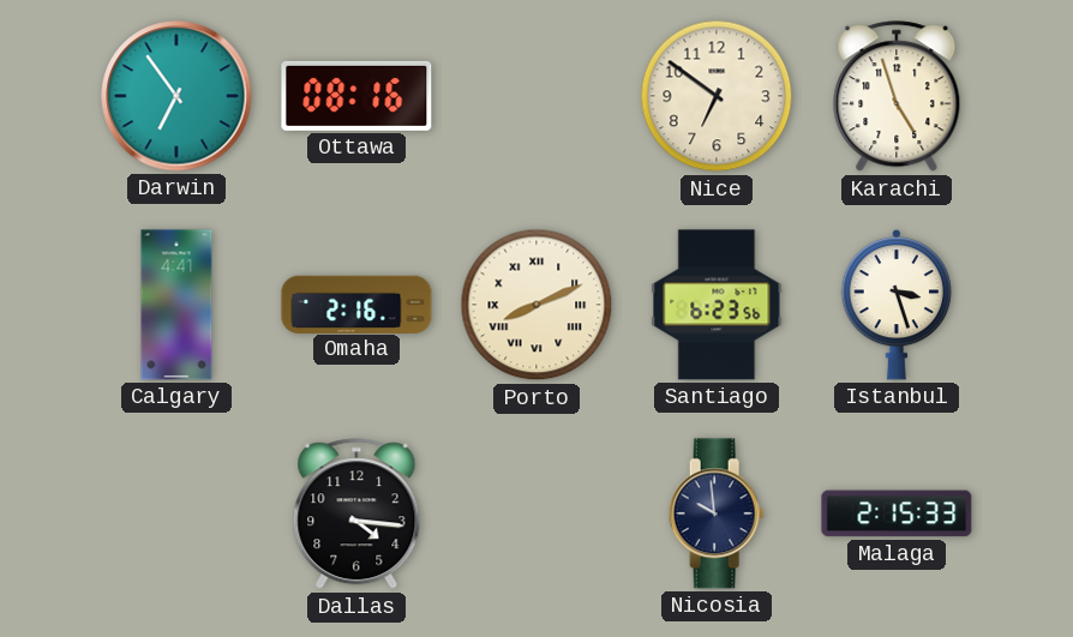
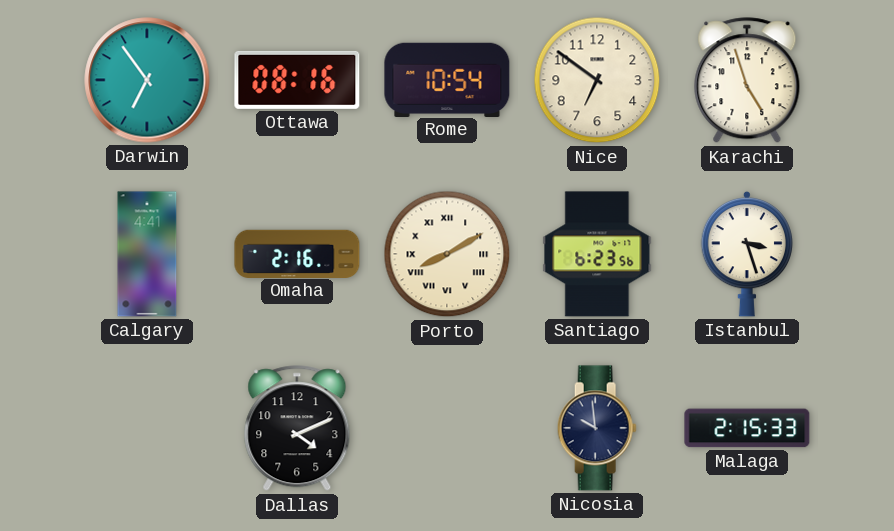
Rome: none -> 10:54
Porto: 8:11 -> 8:10
Dallas: 4:16 -> 4:11
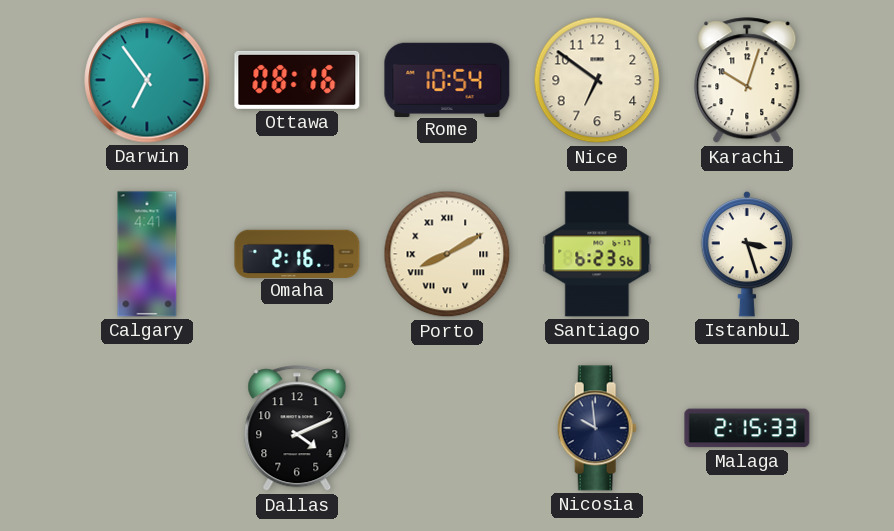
Karachi: 4:57 -> 10:03
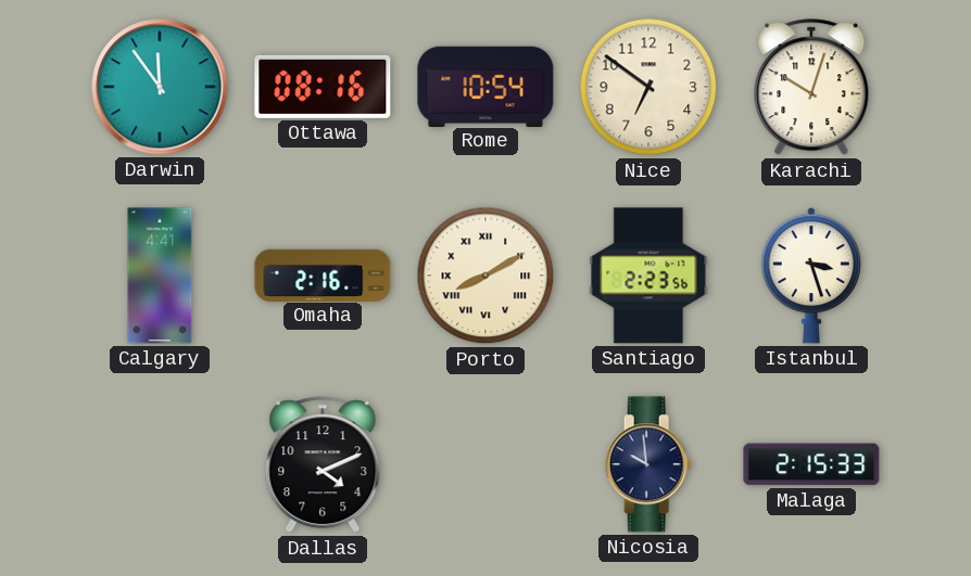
Darwin: 6:54 -> 11:54
Santiago: 6:23 -> 2:23
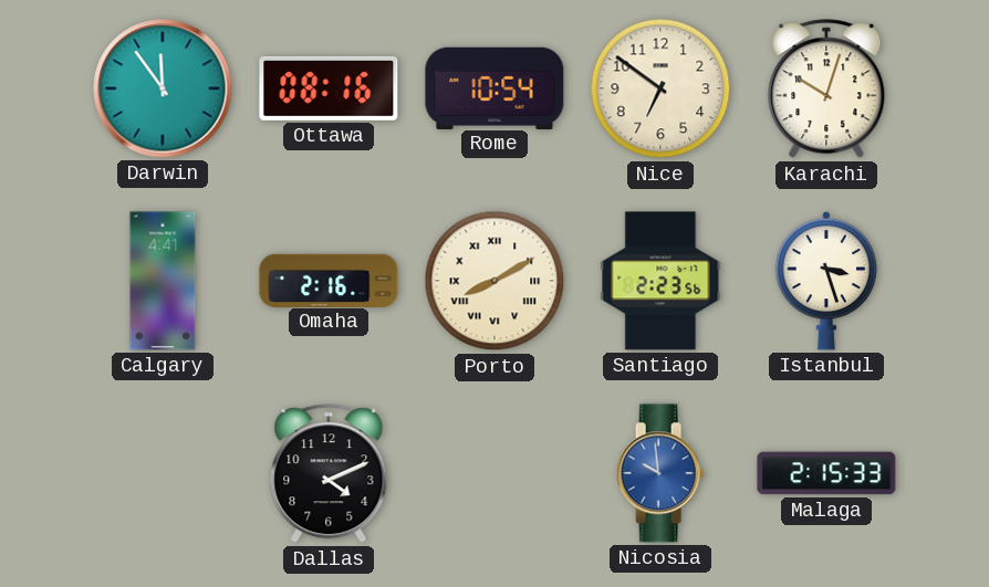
Nicosia dial: navy -> blue
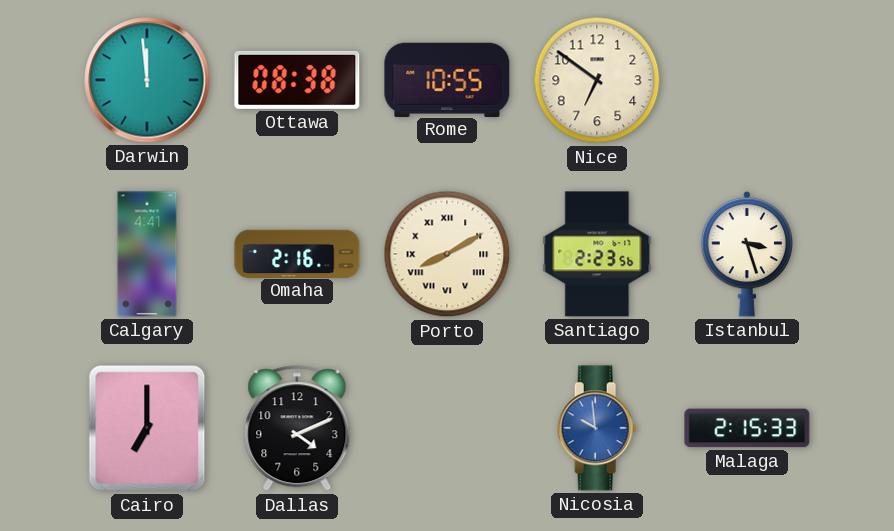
Darwin: 11:54 -> 11:59
Ottawa: 08:16 -> 08:38
Rome: 10:54 -> 10:55
Karachi: 10:03 -> none
Cairo: none -> 7:00
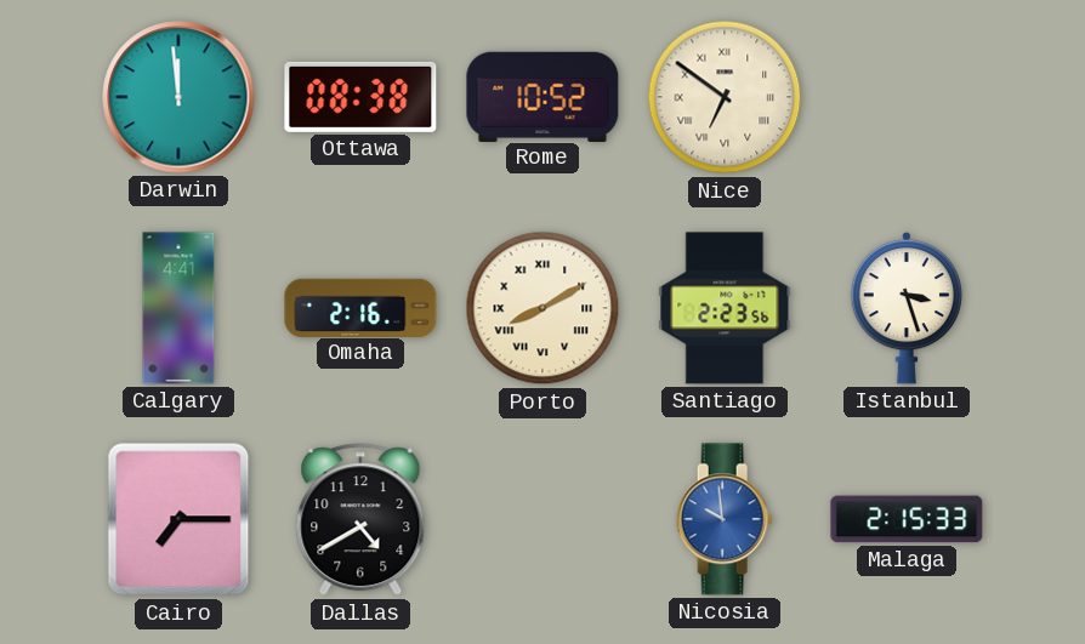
Rome: 10:55 -> 10:52
Nice numerals: Arabic -> Roman
Cairo: 7:00 -> 7:15
Dallas: 4:11 -> 4:40
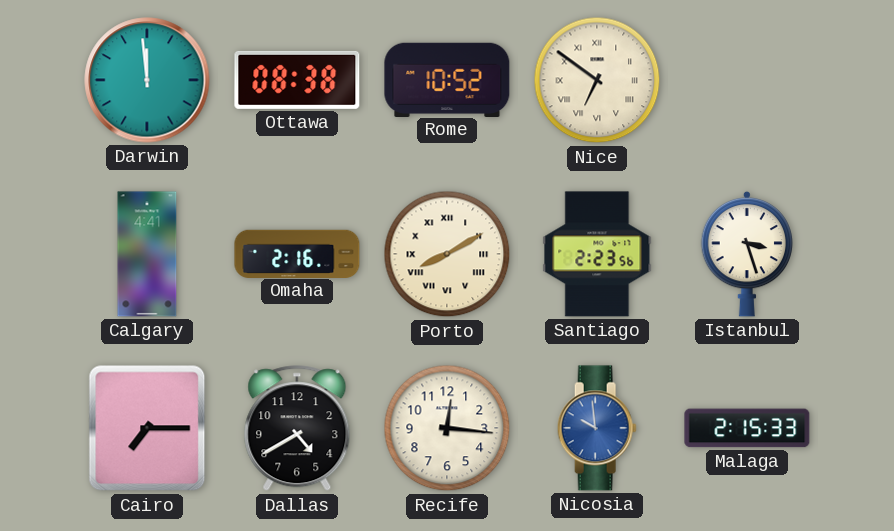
Recife: none -> 12:16
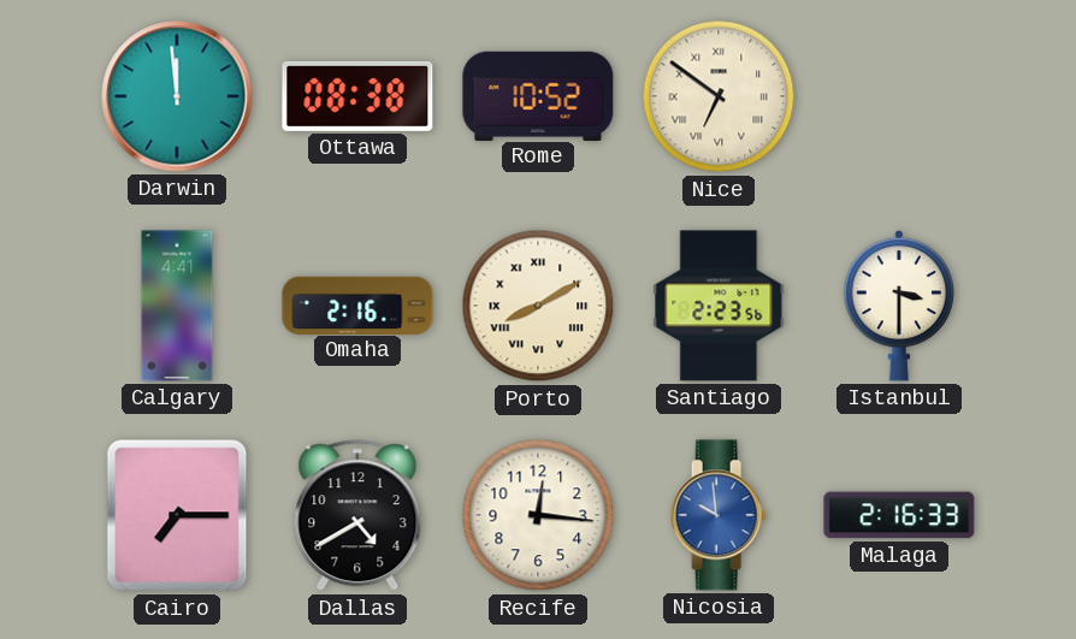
Istanbul: 3:27 -> 3:30
Malaga: 2:15 -> 2:16
